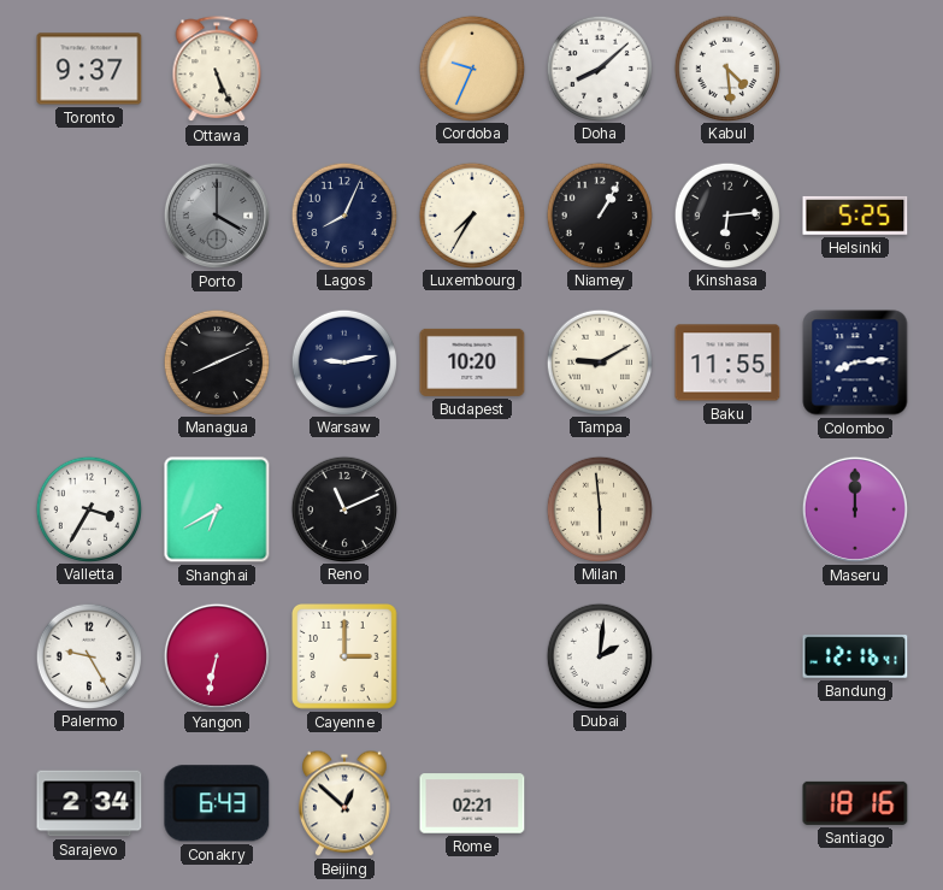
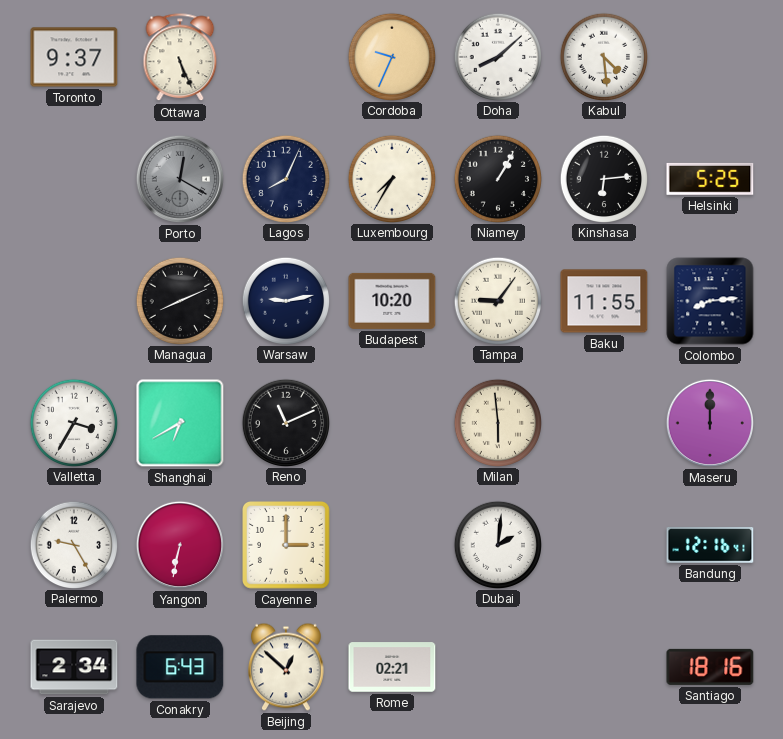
Porto: 4:00 -> 12:20
Tampa: 9:10 -> 9:06
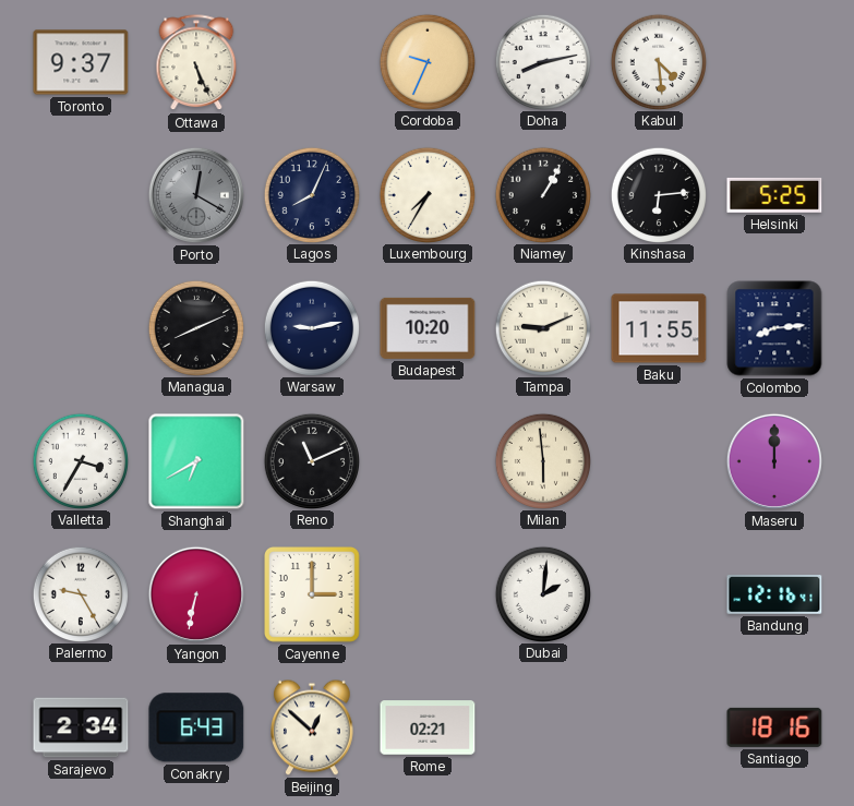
Doha: 8:08 -> 8:13
Tampa: 9:06 -> 9:11
